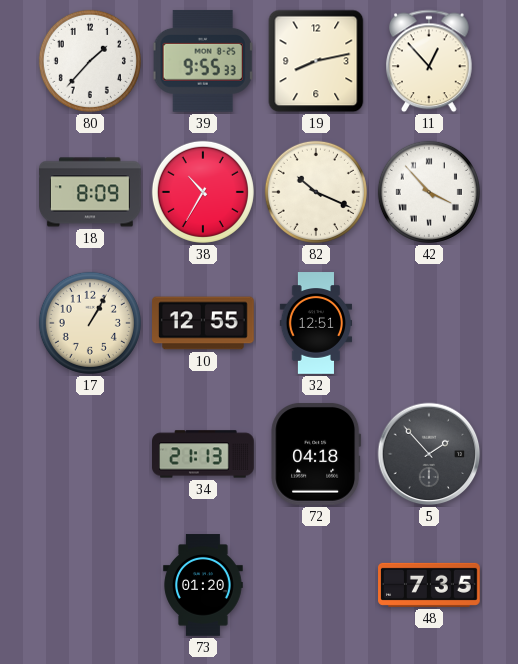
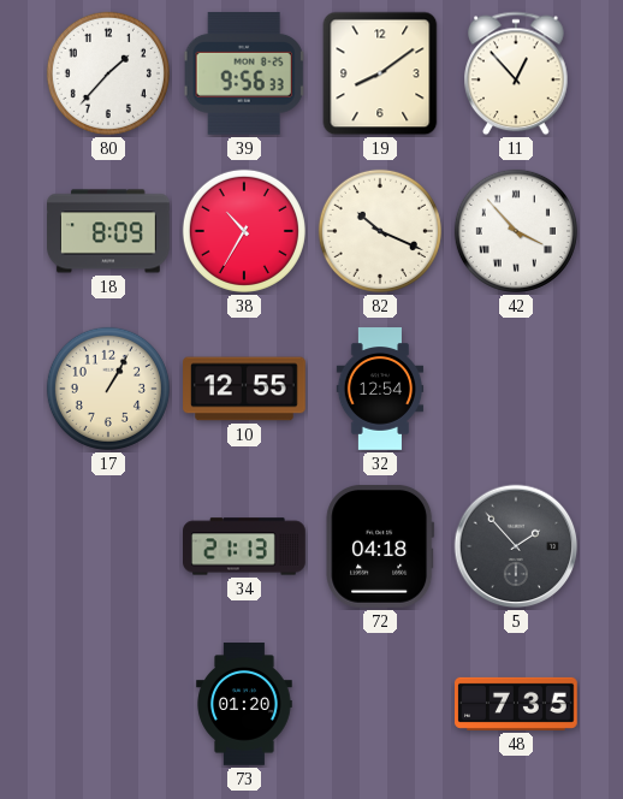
39: 9:55 -> 9:56
19: 8:13 -> 8:09
32: 12:51 -> 12:54
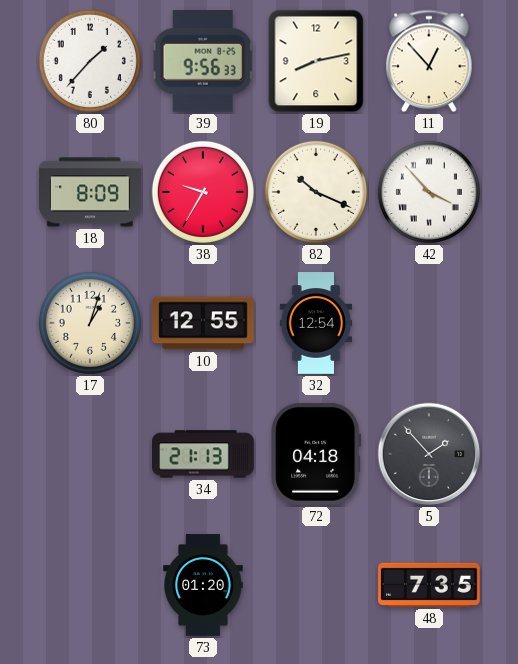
19: 8:09 -> 8:13
38: 10:35 -> 9:35
17: 1:05 -> 1:03
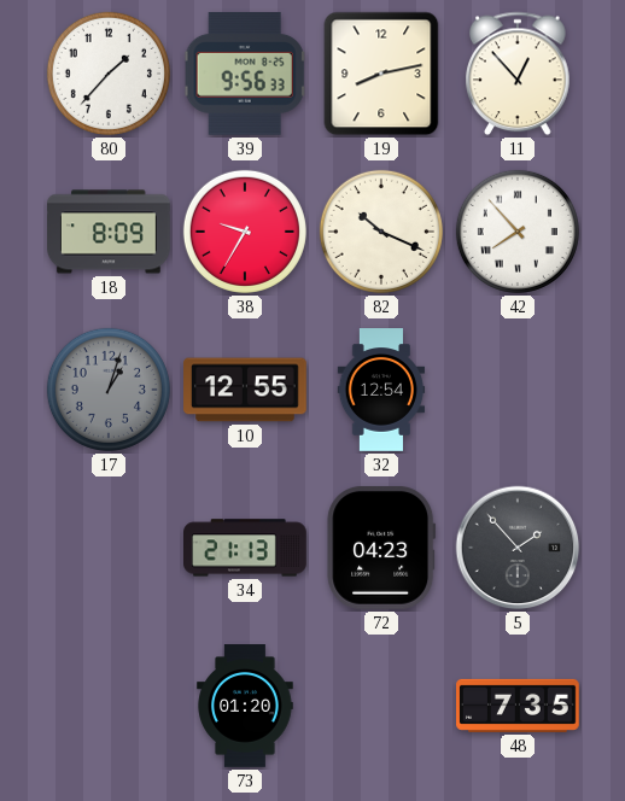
42: 3:53 -> 7:53
17 dial: cream -> grey
72: 04:18 -> 04:23
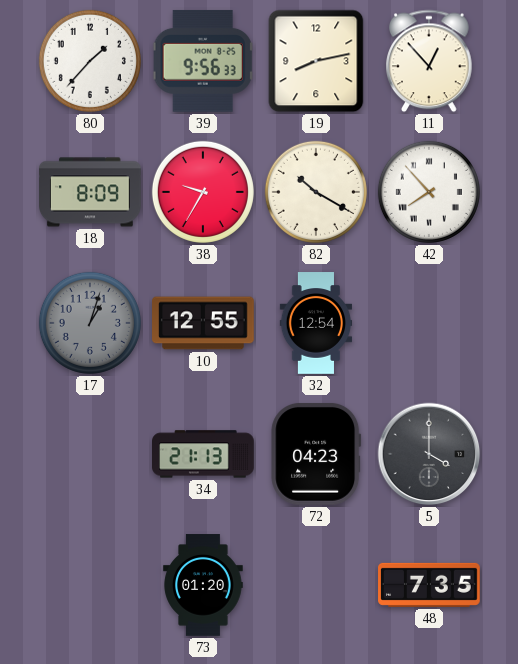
82: 10:19 -> 10:20
5: 1:53 -> 4:00
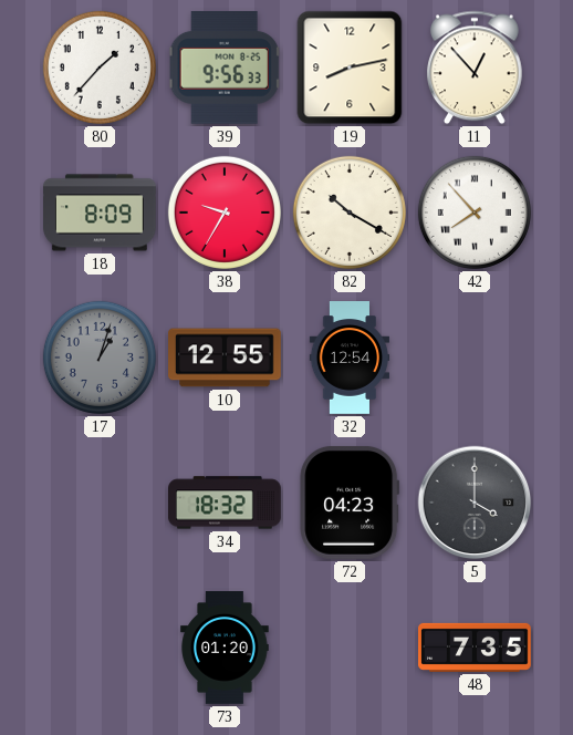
34: 21:13 -> 18:32
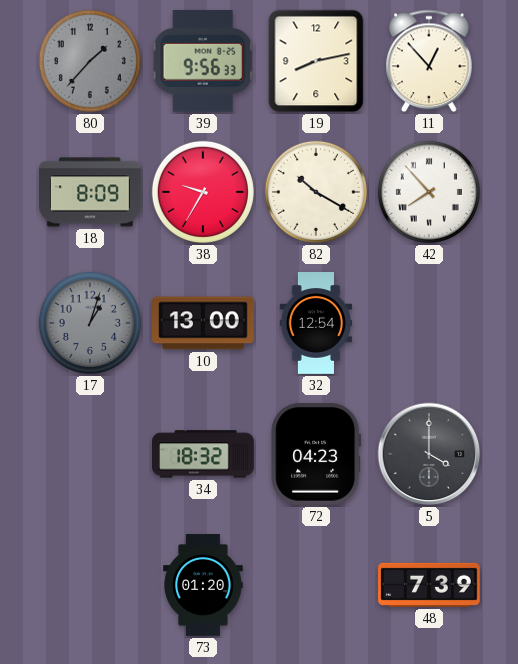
80 dial: white -> grey
10: 12:55 -> 13:00
48: 7:35 -> 7:39
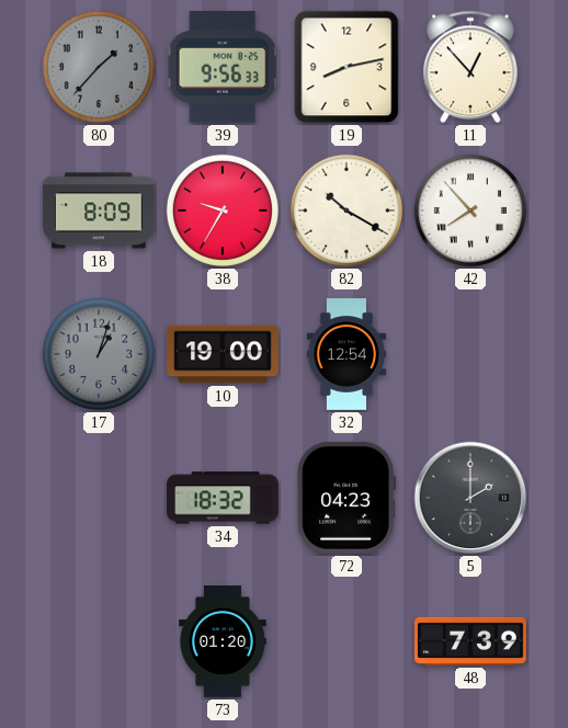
10: 13:00 -> 19:00
5: 4:00 -> 2:00
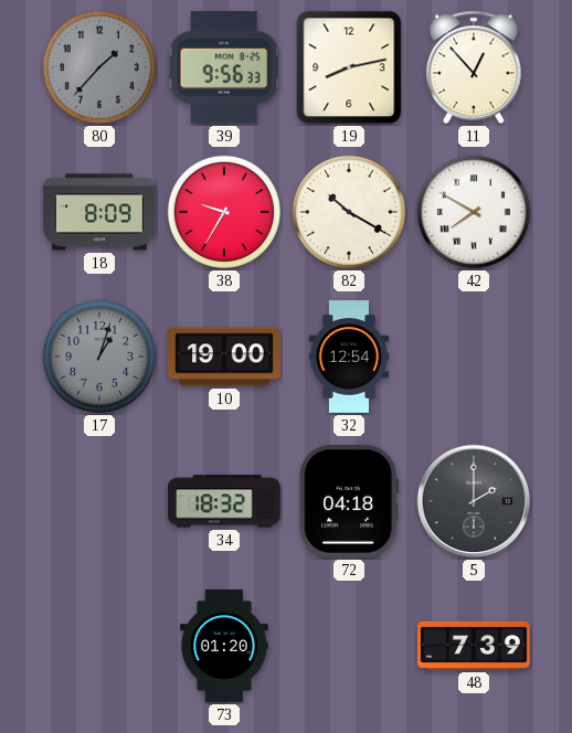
42: 7:53 -> 7:50
72: 04:23 -> 04:18
